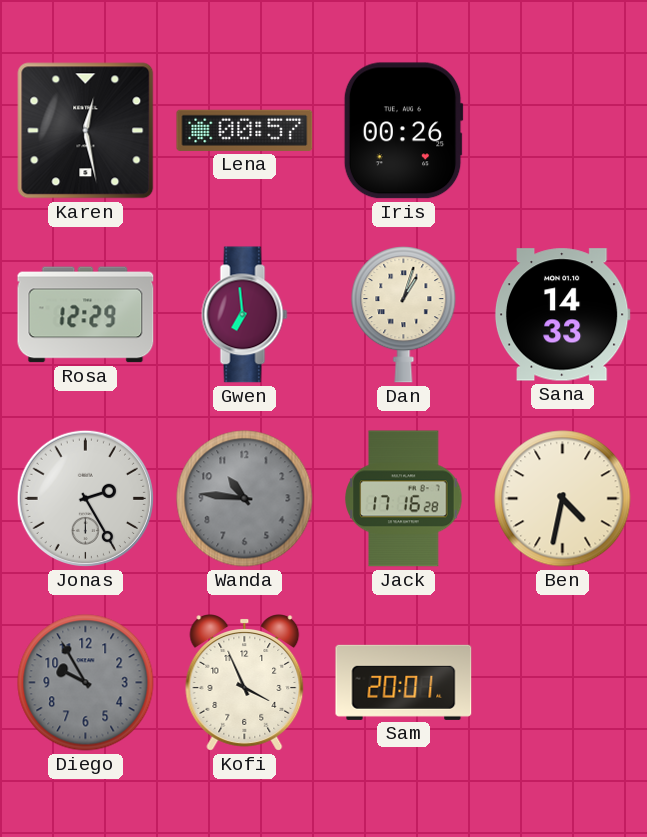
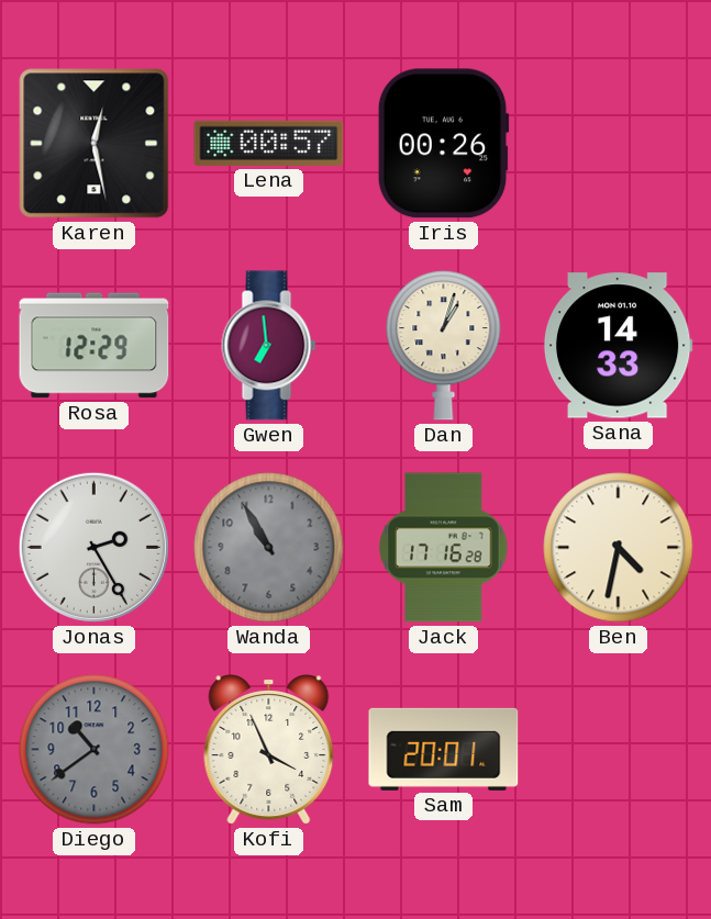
Wanda: 10:46 -> 10:55
Diego: 9:55 -> 10:39
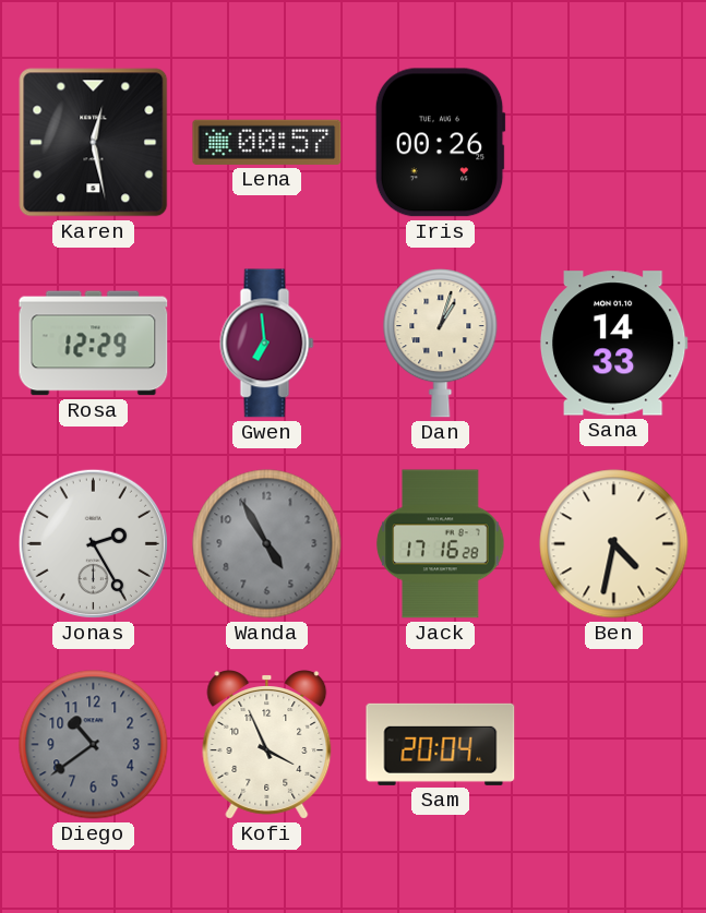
Wanda: 10:55 -> 4:55
Sam: 20:01 -> 20:04
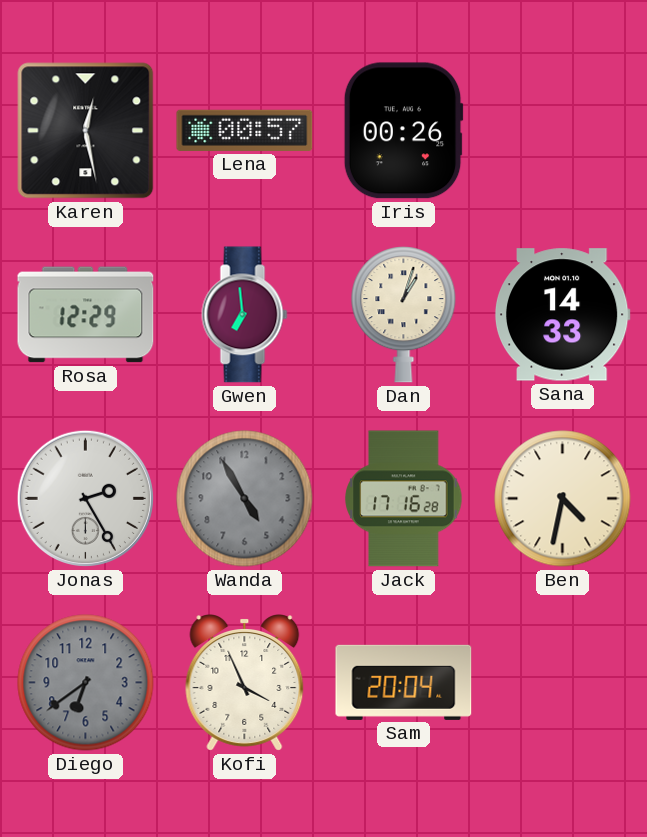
Diego: 10:39 -> 6:39
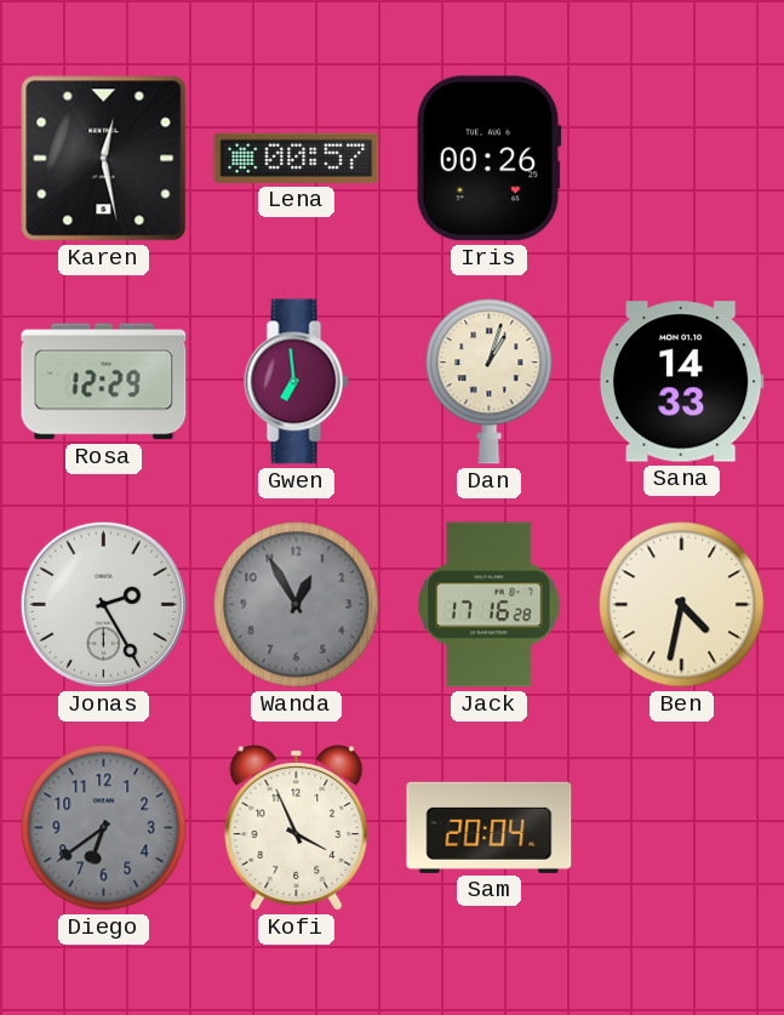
Wanda: 4:55 -> 12:55
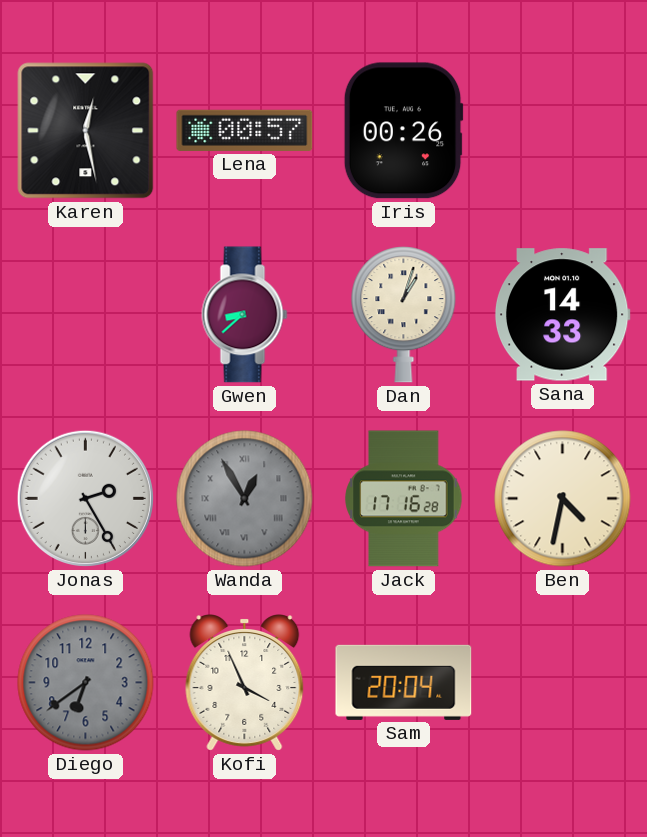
Rosa: 12:29 -> none
Gwen: 6:59 -> 8:38
Wanda numerals: Arabic -> Roman
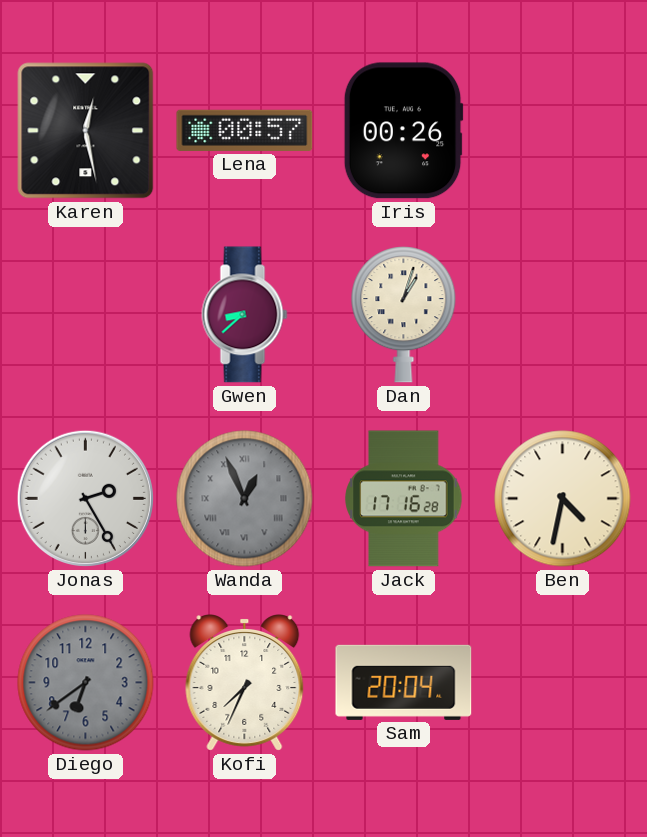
Sana: 14:33 -> none
Wanda: 12:55 -> 12:56
Kofi: 3:56 -> 7:34
